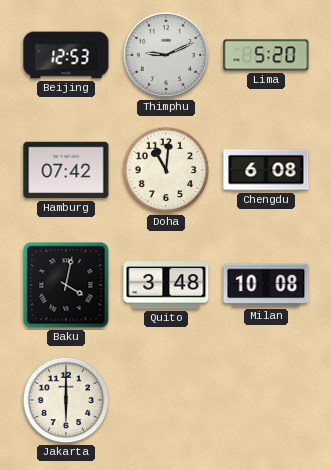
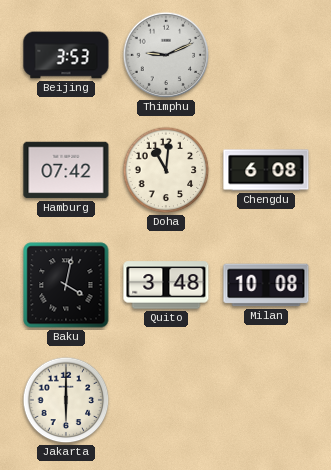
Beijing: 12:53 -> 3:53
Lima: 5:20 -> none
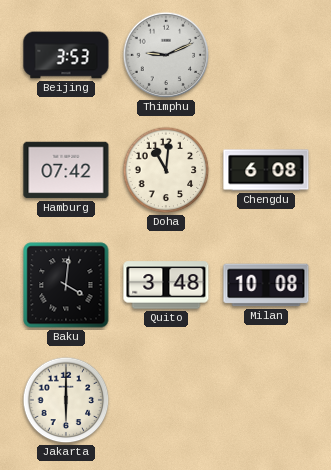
Baku: 4:02 -> 4:01
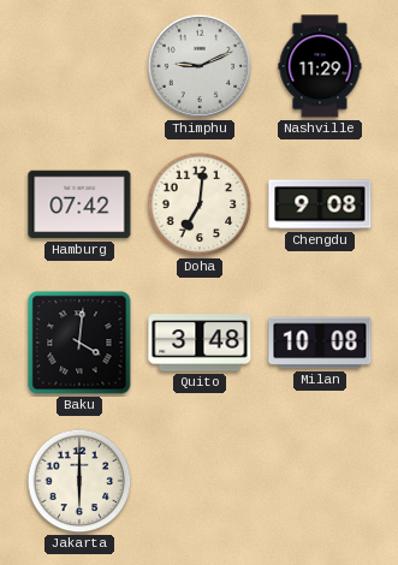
Beijing: 3:53 -> none
Nashville: none -> 11:29
Doha: 11:01 -> 7:01
Chengdu: 6:08 -> 9:08
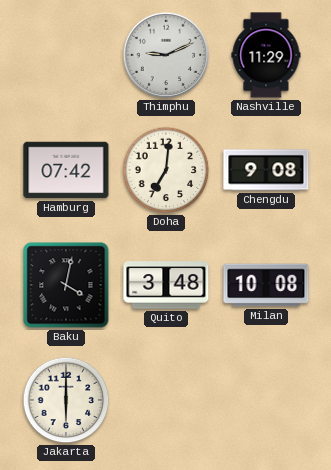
Baku: 4:01 -> 4:02
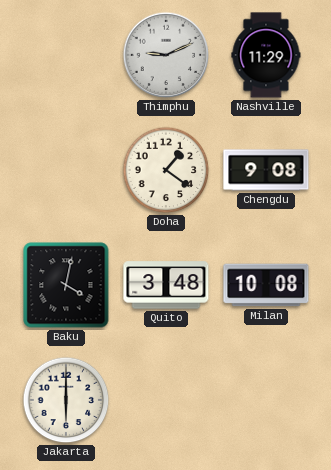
Hamburg: 07:42 -> none
Doha: 7:01 -> 1:21
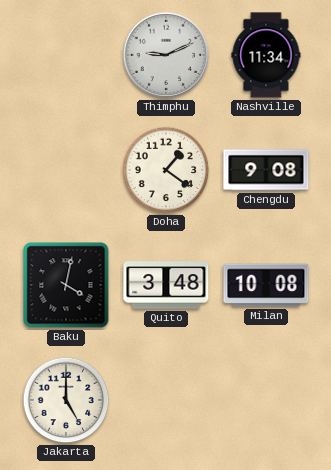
Nashville: 11:29 -> 11:34
Jakarta: 6:00 -> 5:00
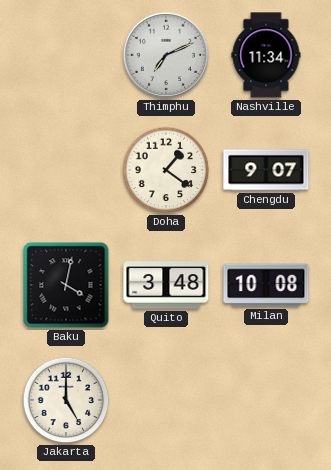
Thimphu: 9:11 -> 7:11
Chengdu: 9:08 -> 9:07
